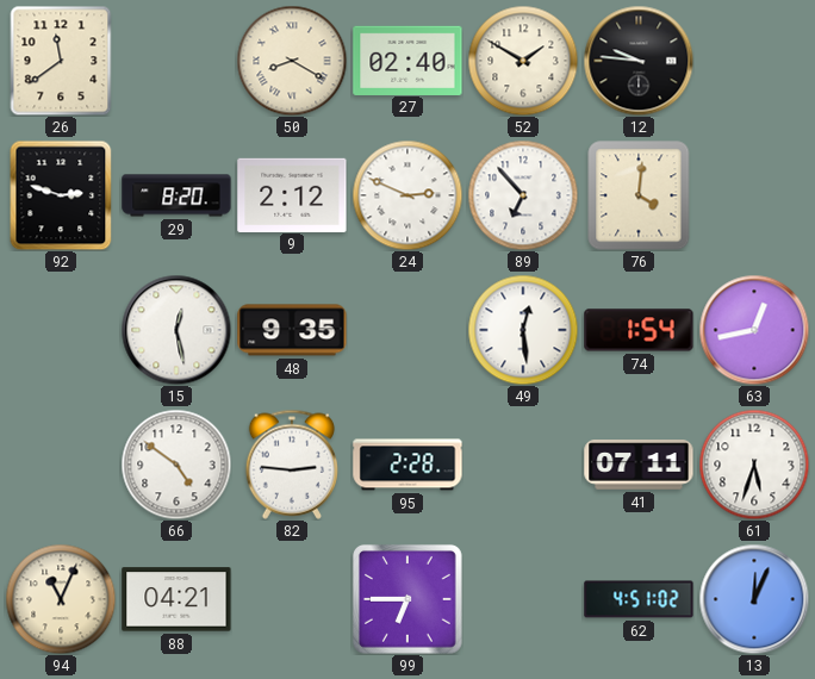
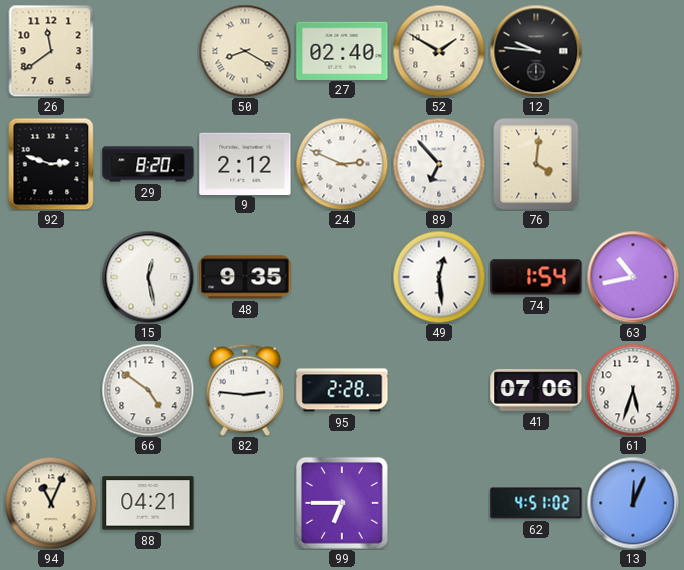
63: 12:43 -> 10:43
41: 07:11 -> 07:06
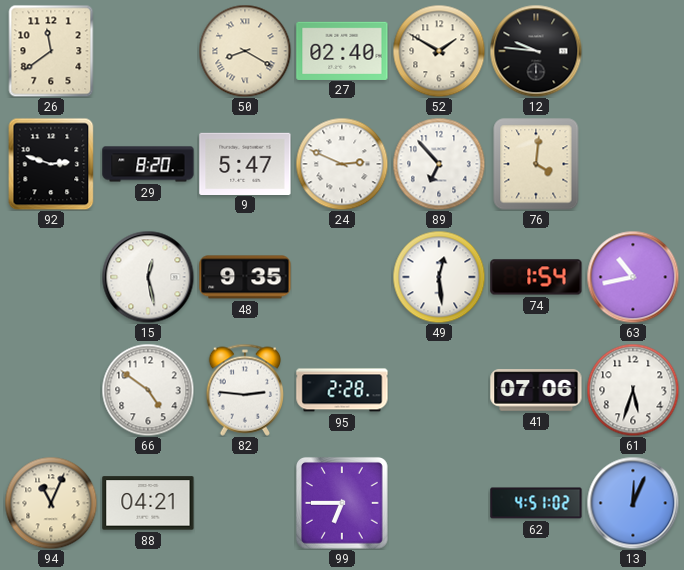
9: 2:12 -> 5:47
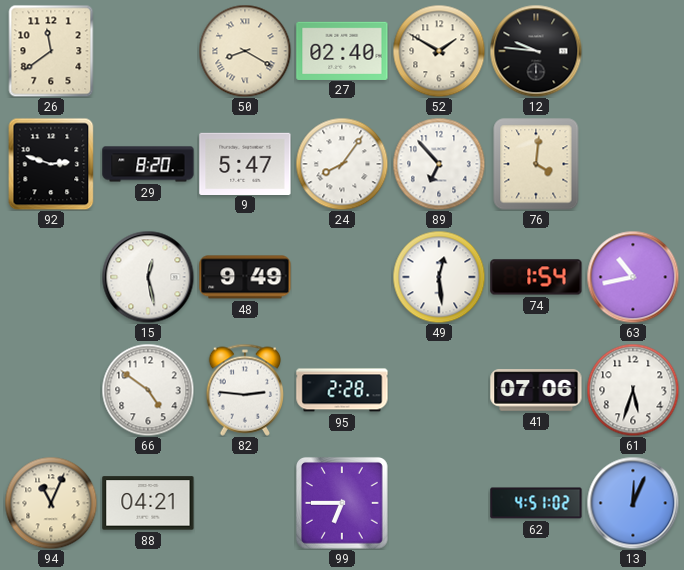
24: 2:49 -> 8:06
48: 9:35 -> 9:49
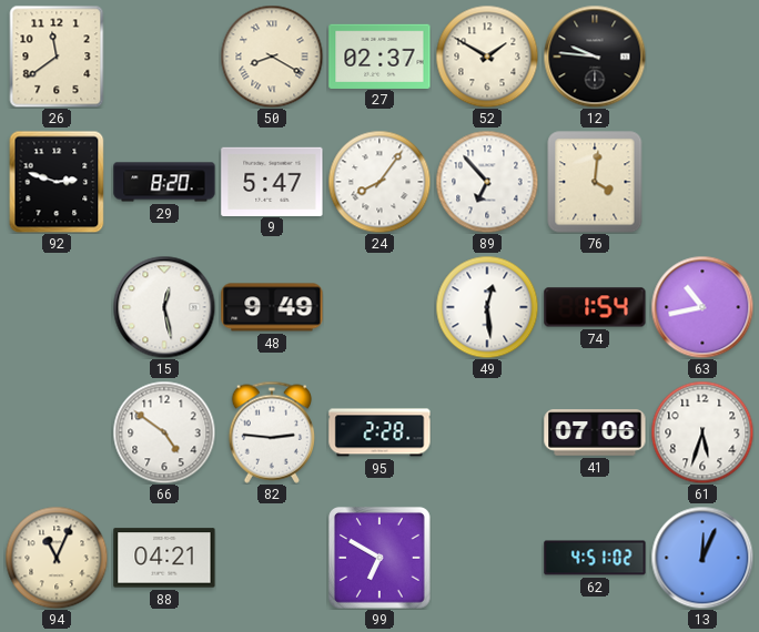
27: 02:40 -> 02:37
99: 6:45 -> 6:50
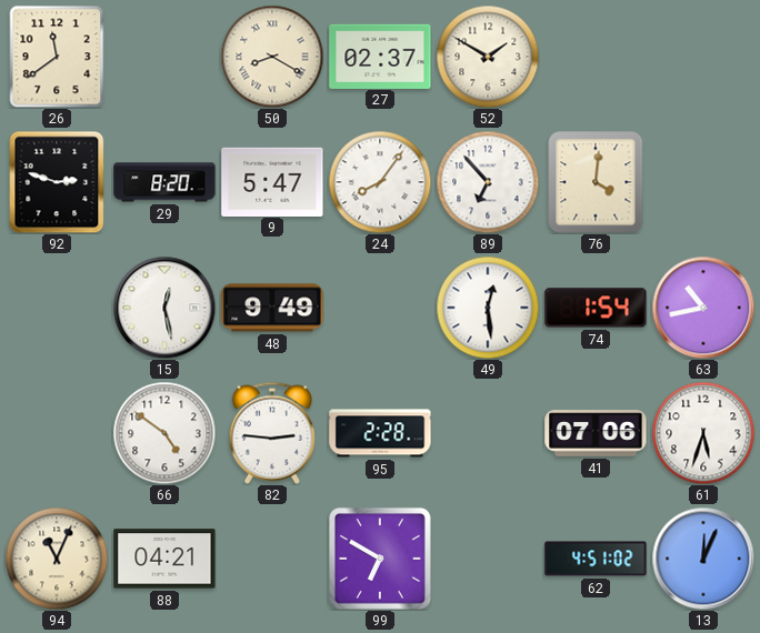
12: 9:46 -> none
